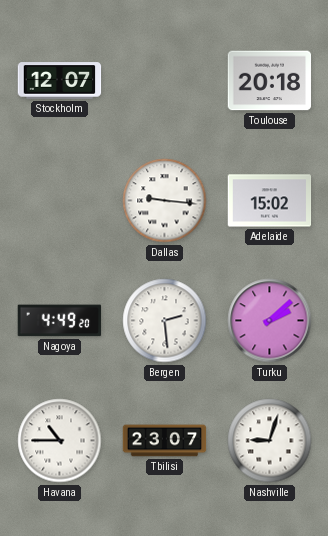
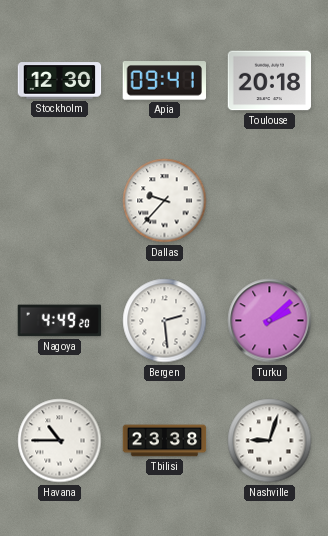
Stockholm: 12:07 -> 12:30
Apia: none -> 09:41
Dallas: 9:16 -> 9:37
Adelaide: 15:02 -> none
Tbilisi: 23:07 -> 23:38
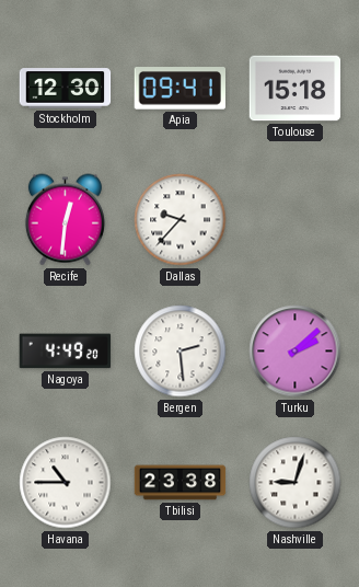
Toulouse: 20:18 -> 15:18
Recife: none -> 12:31
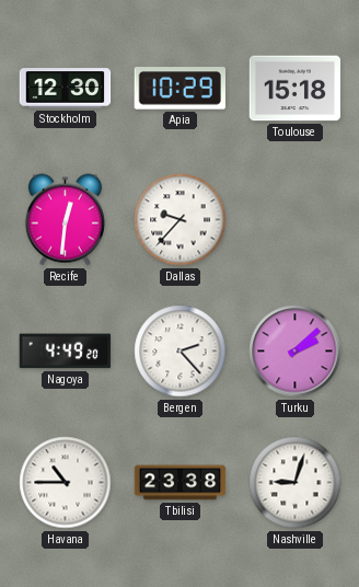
Apia: 09:41 -> 10:29
Bergen: 2:29 -> 2:23
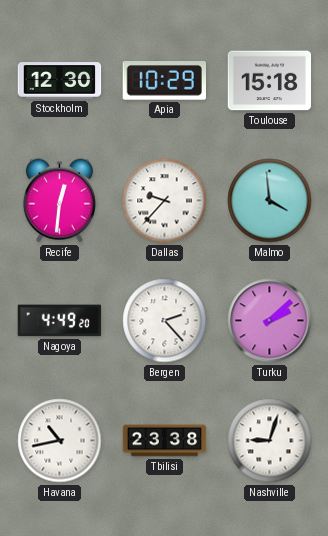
Malmo: none -> 3:59
Havana: 10:45 -> 10:43
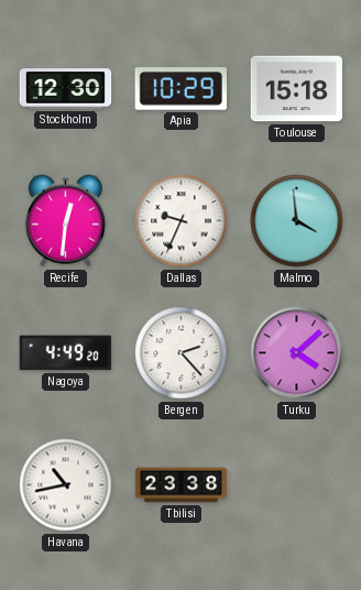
Dallas: 9:37 -> 9:34
Turku: 2:08 -> 4:08
Nashville: 9:03 -> none
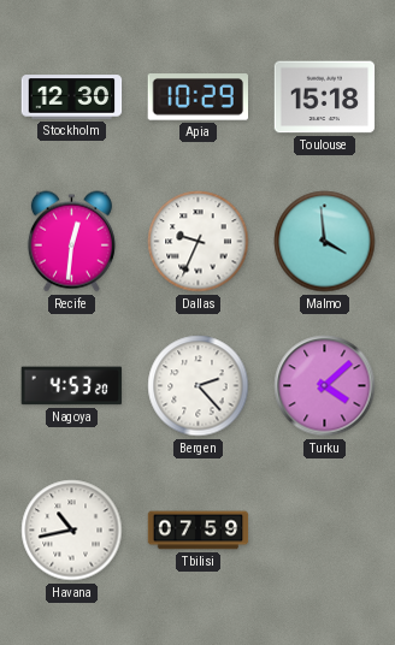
Nagoya: 4:49 -> 4:53
Tbilisi: 23:38 -> 07:59
